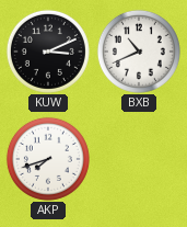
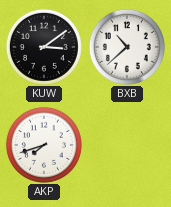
KUW: 3:11 -> 3:09
BXB: 10:41 -> 10:38
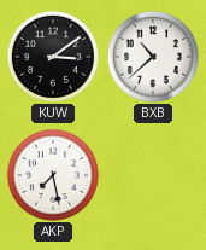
AKP: 7:42 -> 7:28
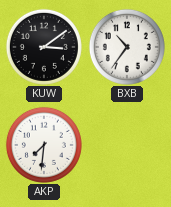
BXB: 10:38 -> 10:36
AKP: 7:28 -> 7:31
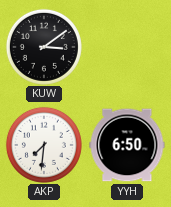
BXB: 10:36 -> none
YYH: none -> 6:50
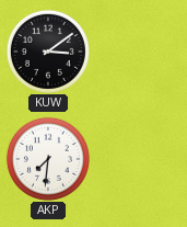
YYH: 6:50 -> none
